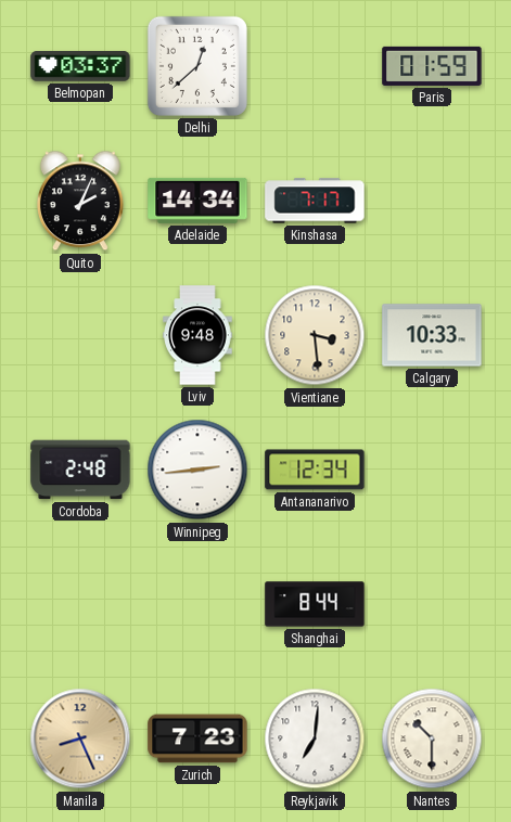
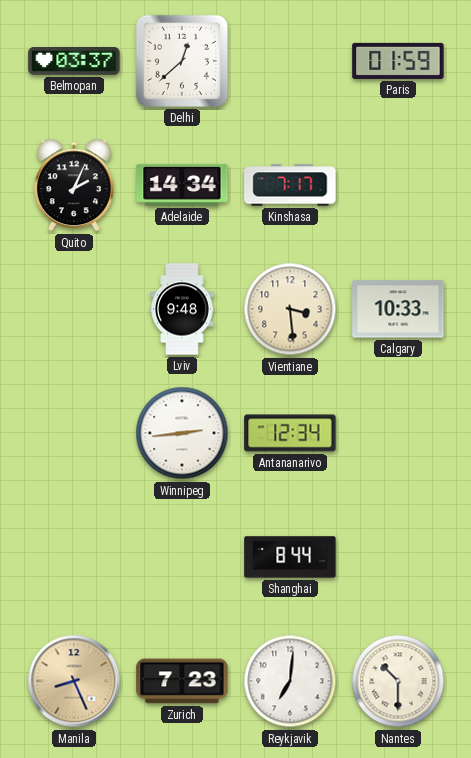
Cordoba: 2:48 -> none
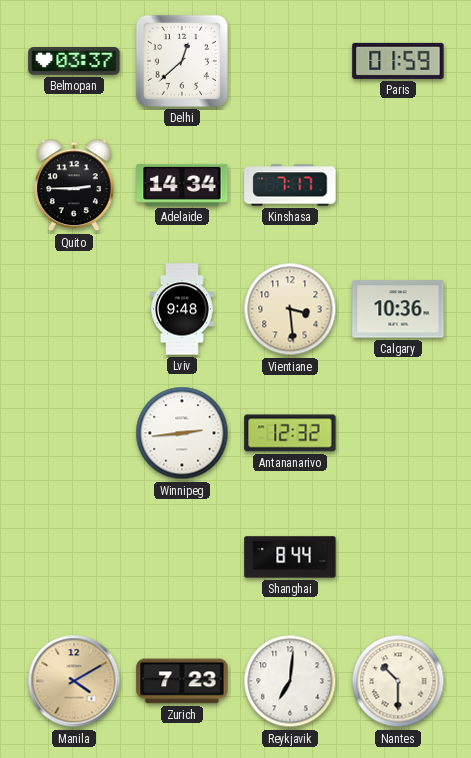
Quito: 2:04 -> 2:45
Calgary: 10:33 -> 10:36
Antananarivo: 12:34 -> 12:32
Manila: 8:26 -> 4:10
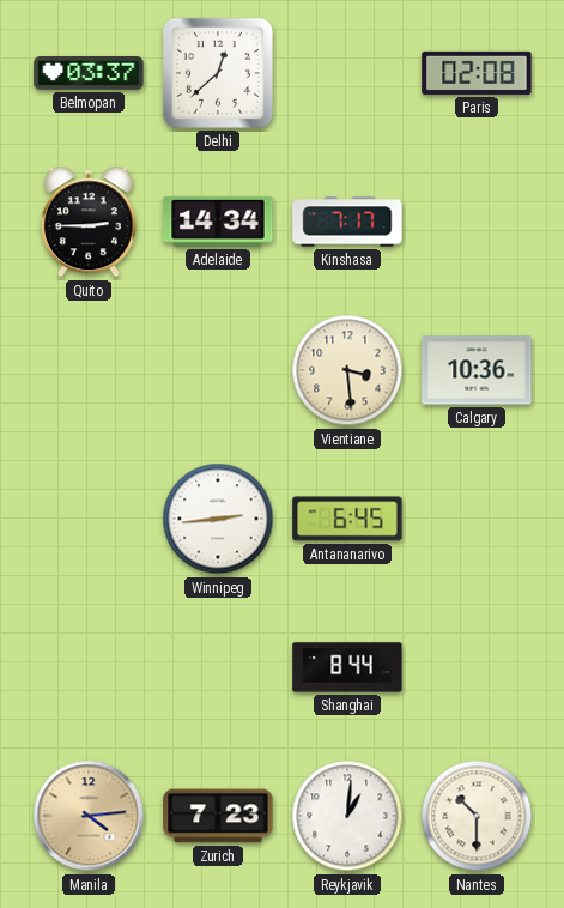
Paris: 01:59 -> 02:08
Lviv: 9:48 -> none
Antananarivo: 12:32 -> 6:45
Manila: 4:10 -> 4:14
Reykjavik: 7:01 -> 1:01
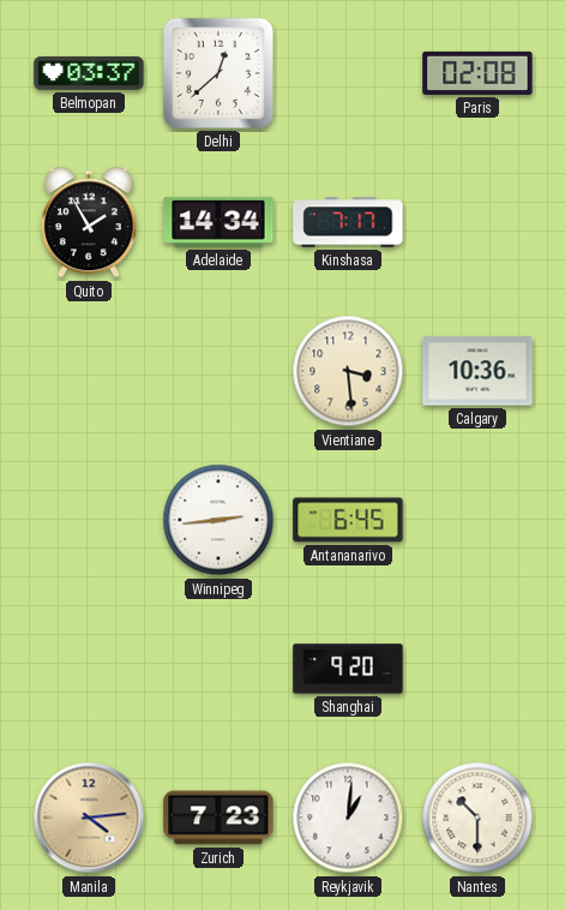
Quito: 2:45 -> 1:55
Shanghai: 8:44 -> 9:20
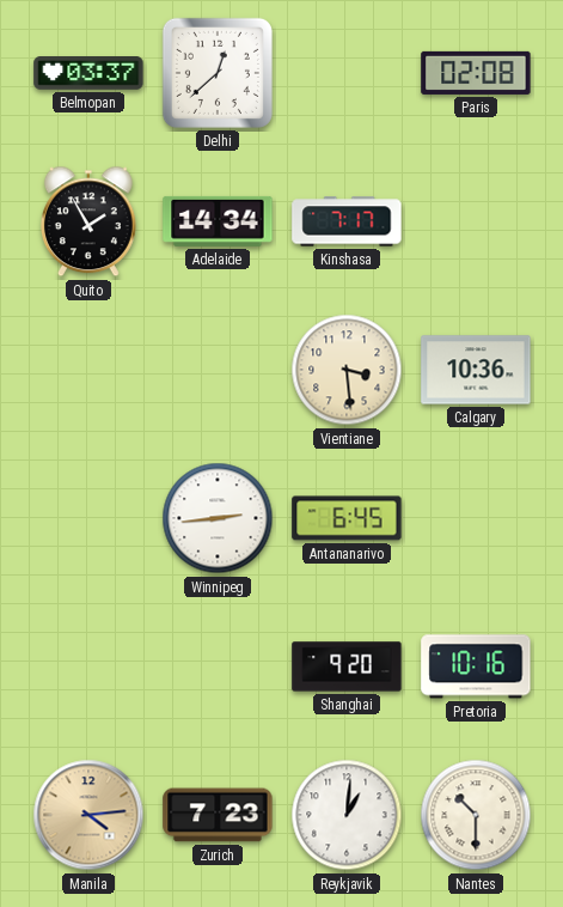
Pretoria: none -> 10:16
